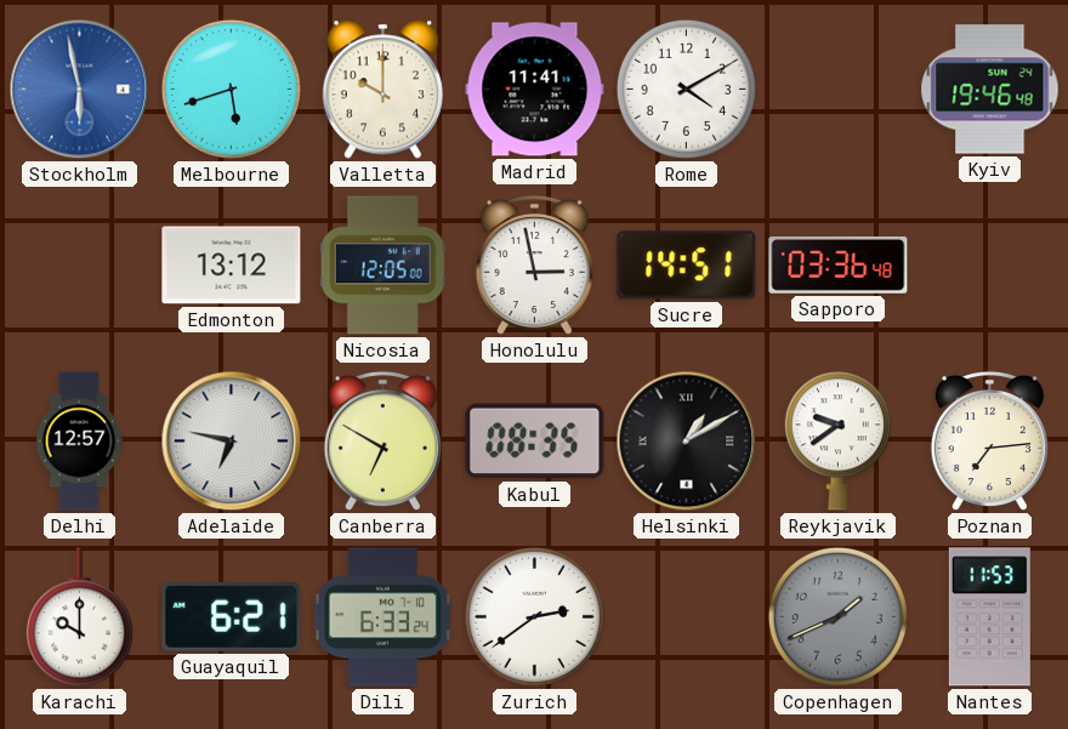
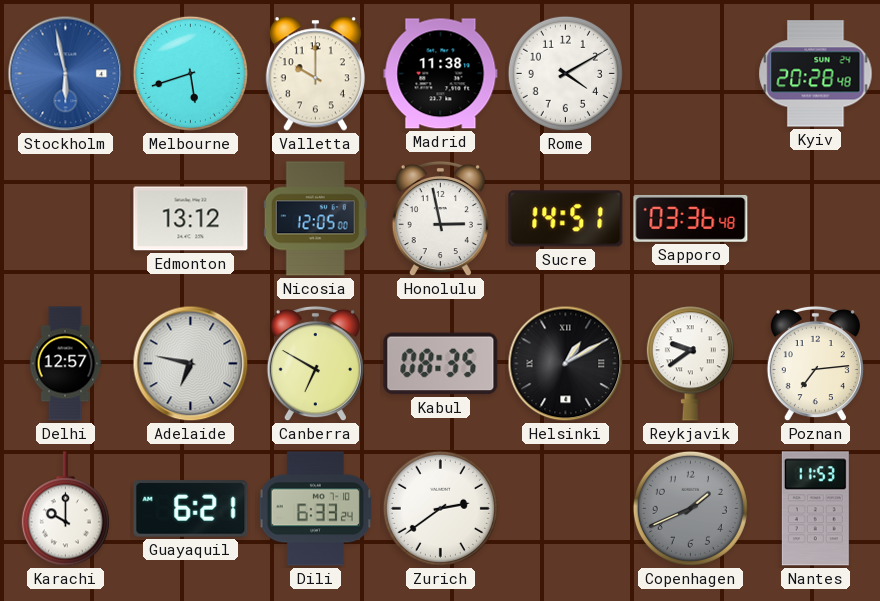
Madrid: 11:41 -> 11:38
Kyiv: 19:46 -> 20:28
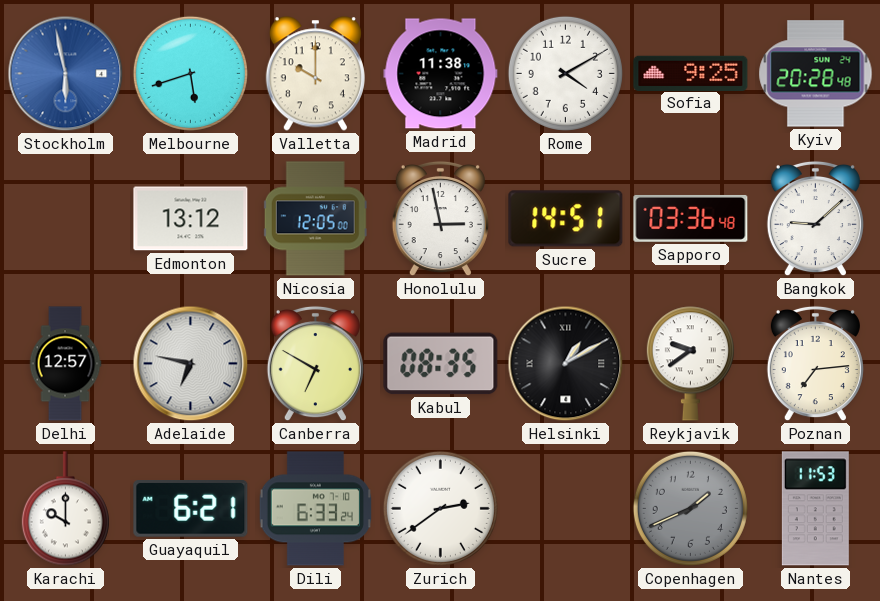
Sofia: none -> 9:25
Bangkok: none -> 9:08
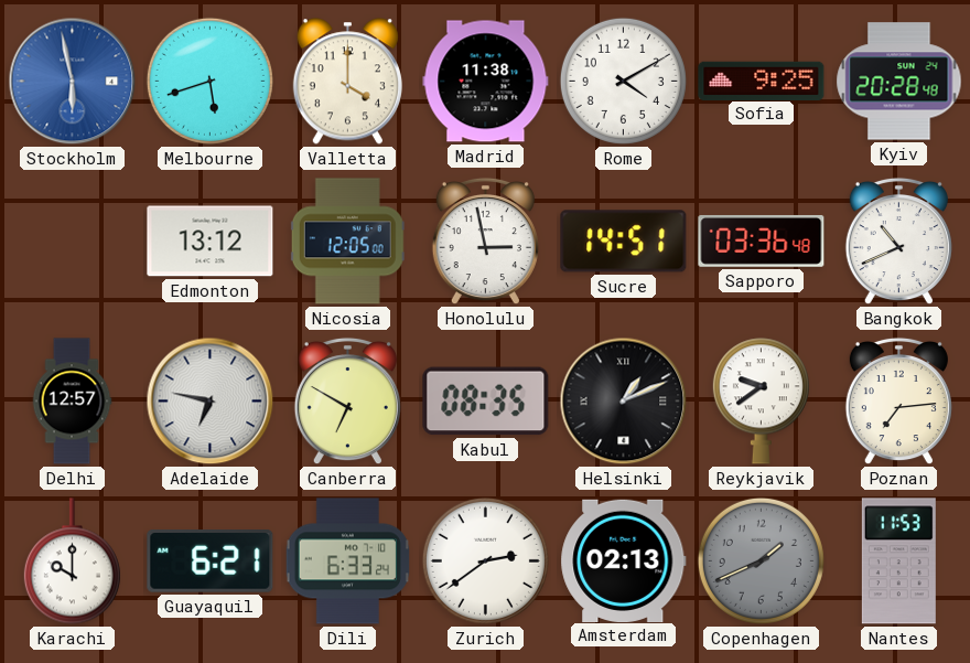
Valletta: 10:00 -> 4:00
Bangkok: 9:08 -> 10:41
Helsinki: 1:10 -> 1:11
Amsterdam: none -> 02:13
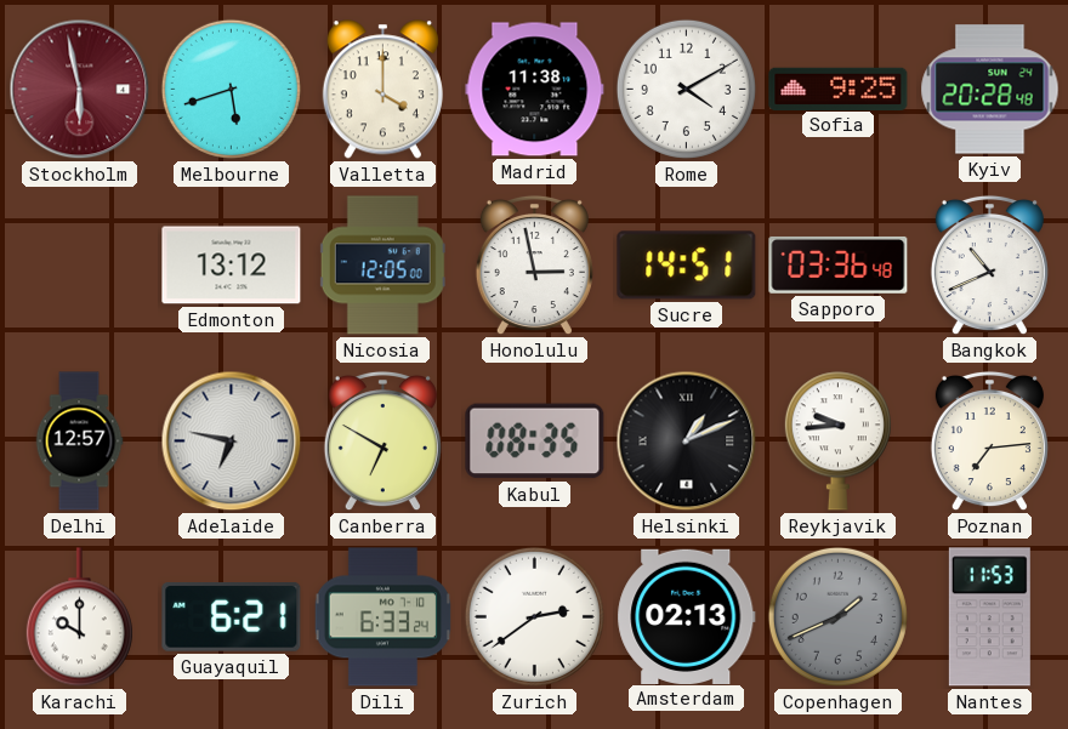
Stockholm dial: blue -> burgundy
Reykjavik: 9:39 -> 9:44
